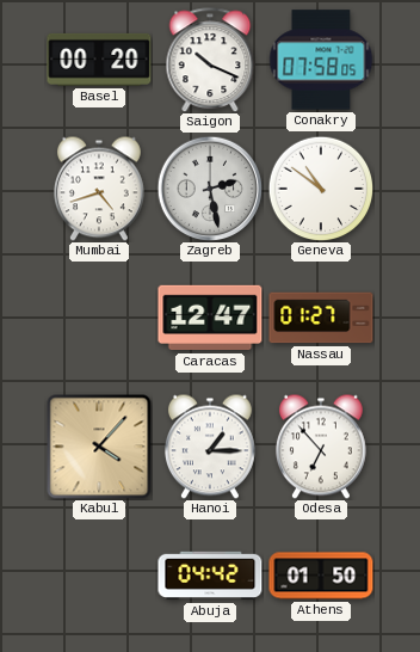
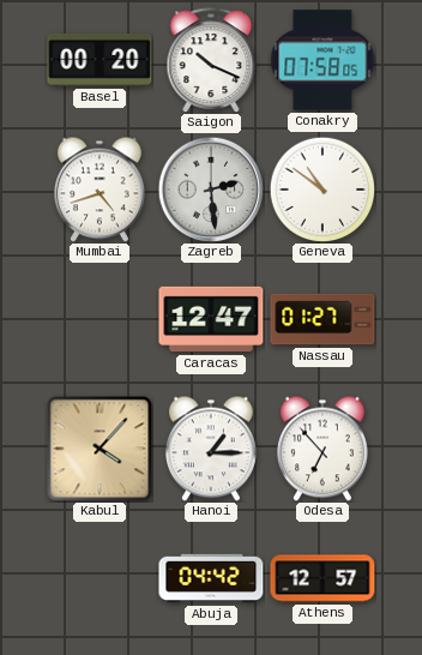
Zagreb: 2:28 -> 2:29
Athens: 01:50 -> 12:57
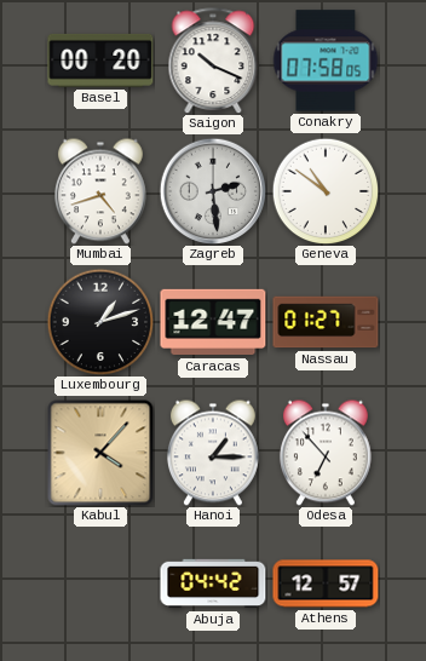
Luxembourg: none -> 1:12
